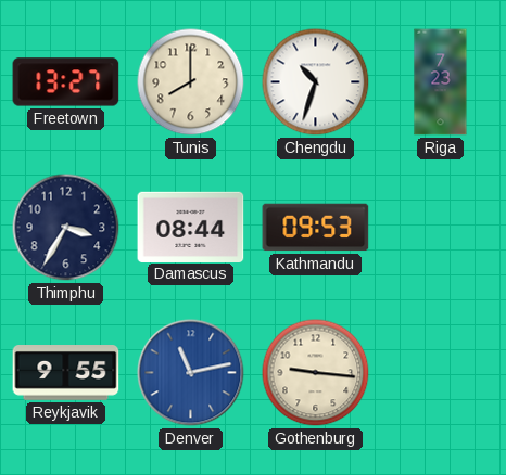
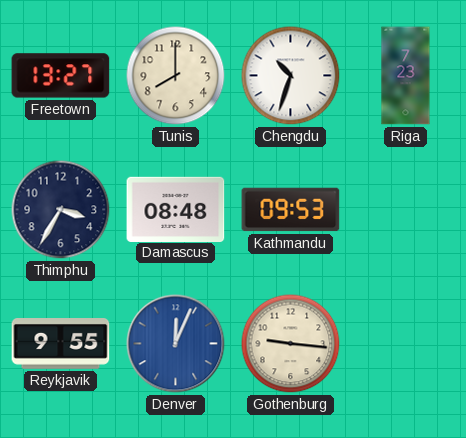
Damascus: 08:44 -> 08:48
Denver: 11:13 -> 12:04
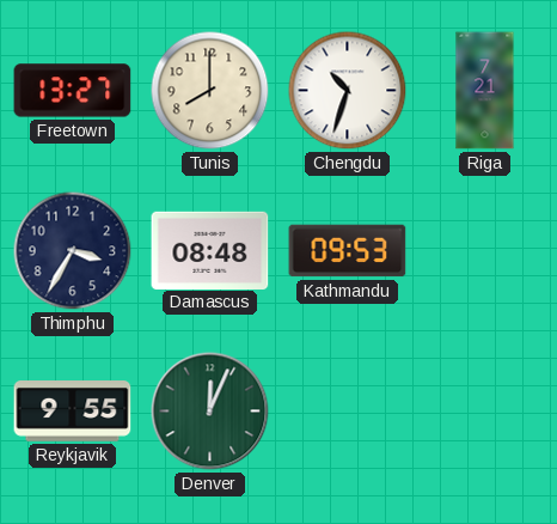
Riga: 7:23 -> 7:21
Denver dial: blue -> green
Gothenburg: 9:16 -> none
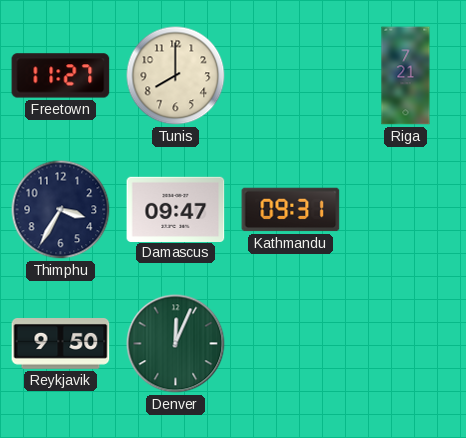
Freetown: 13:27 -> 11:27
Chengdu: 10:33 -> none
Damascus: 08:48 -> 09:47
Kathmandu: 09:53 -> 09:31
Reykjavik: 9:55 -> 9:50
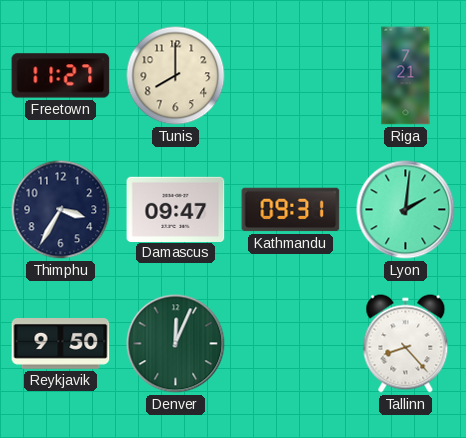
Lyon: none -> 2:01
Tallinn: none -> 8:23
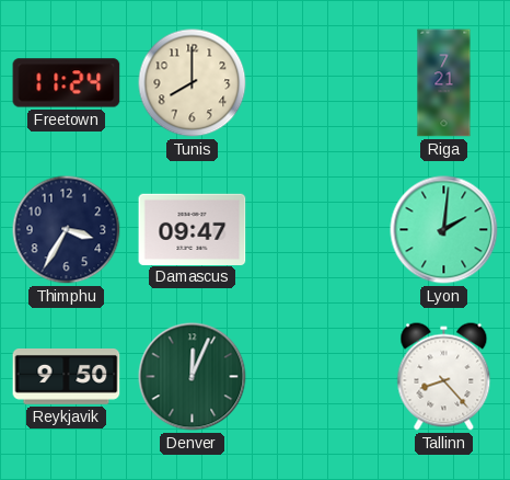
Freetown: 11:27 -> 11:24
Kathmandu: 09:31 -> none
